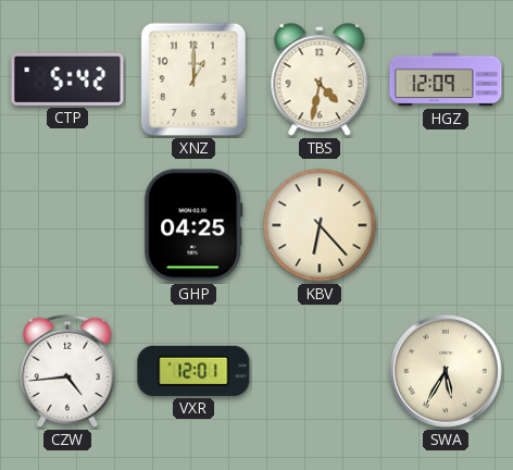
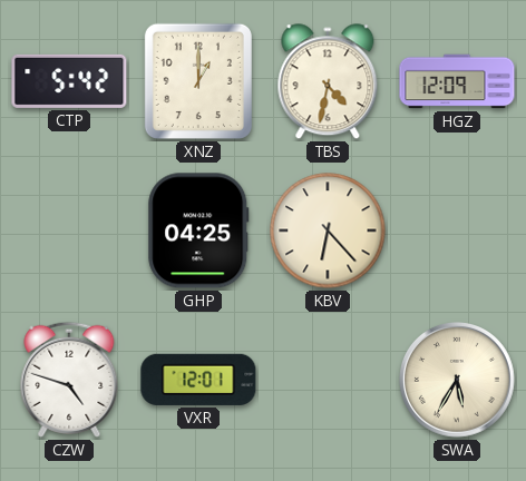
CZW: 4:44 -> 4:48
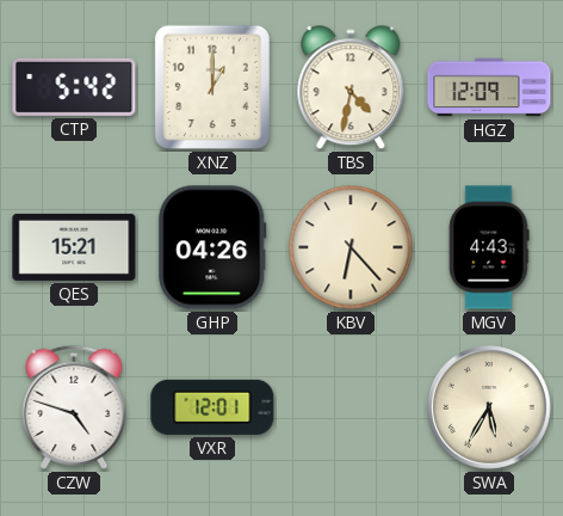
QES: none -> 15:21
GHP: 04:25 -> 04:26
MGV: none -> 4:43
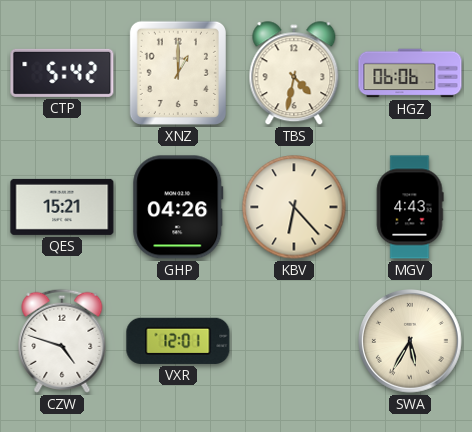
HGZ: 12:09 -> 06:06
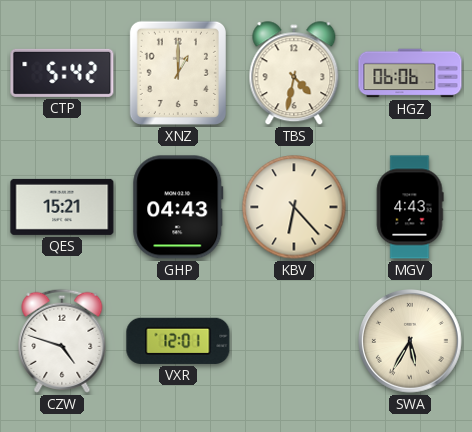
GHP: 04:26 -> 04:43
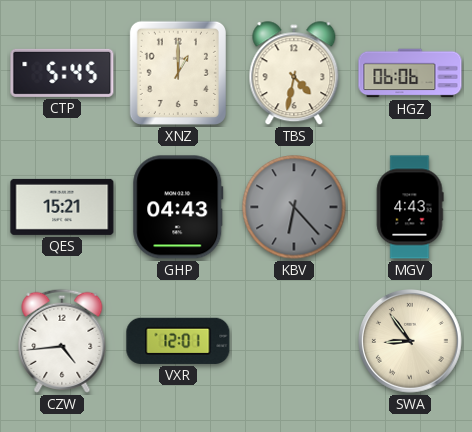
CTP: 5:42 -> 5:45
KBV dial: cream -> grey
CZW: 4:48 -> 4:44
SWA: 5:35 -> 8:54
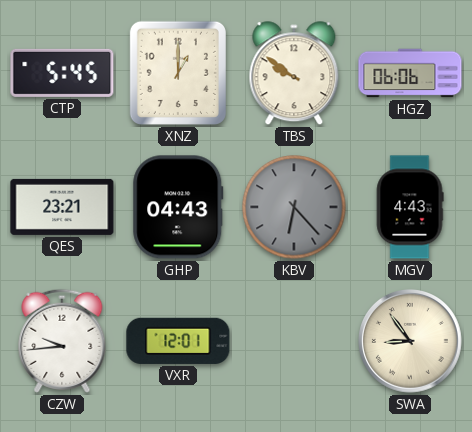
TBS: 4:32 -> 9:51
QES: 15:21 -> 23:21
CZW: 4:44 -> 9:44
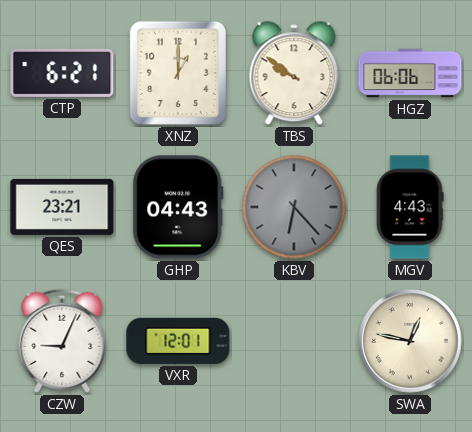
CTP: 5:45 -> 6:21
CZW: 9:44 -> 9:04
SWA: 8:54 -> 12:47
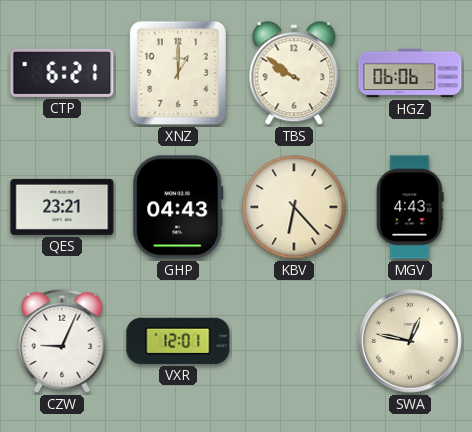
KBV dial: grey -> cream
